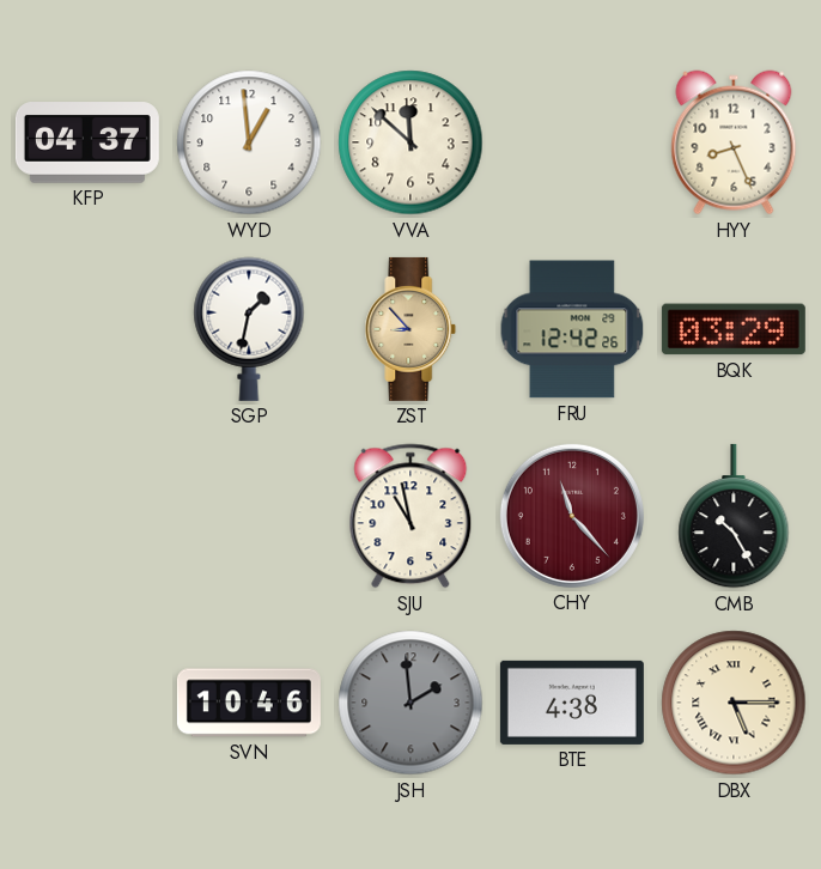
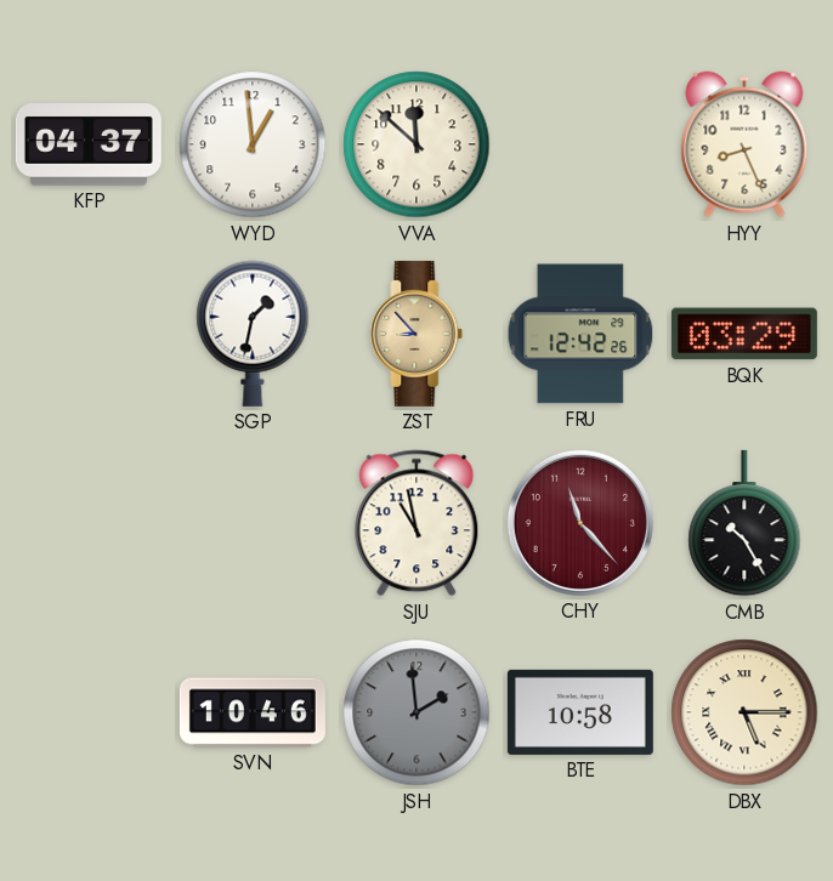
BTE: 4:38 -> 10:58
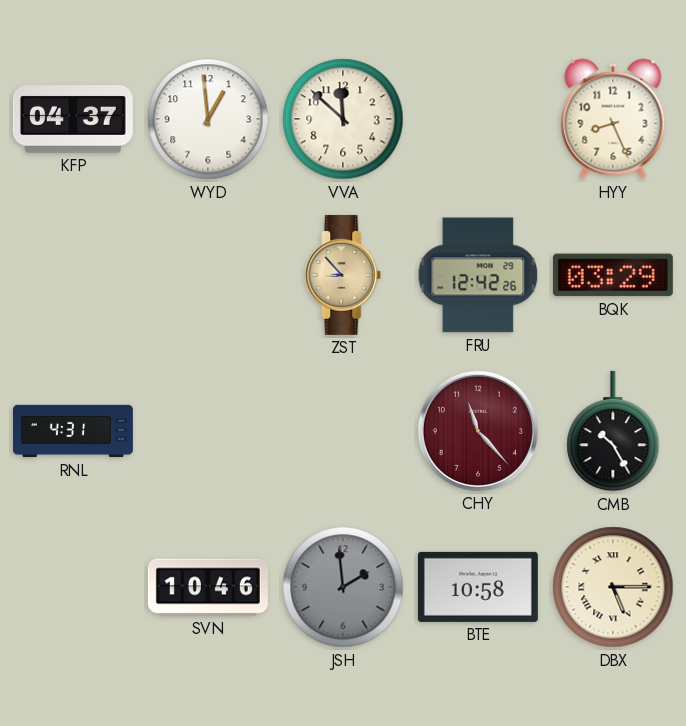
SGP: 1:32 -> none
RNL: none -> 4:31
SJU: 10:58 -> none
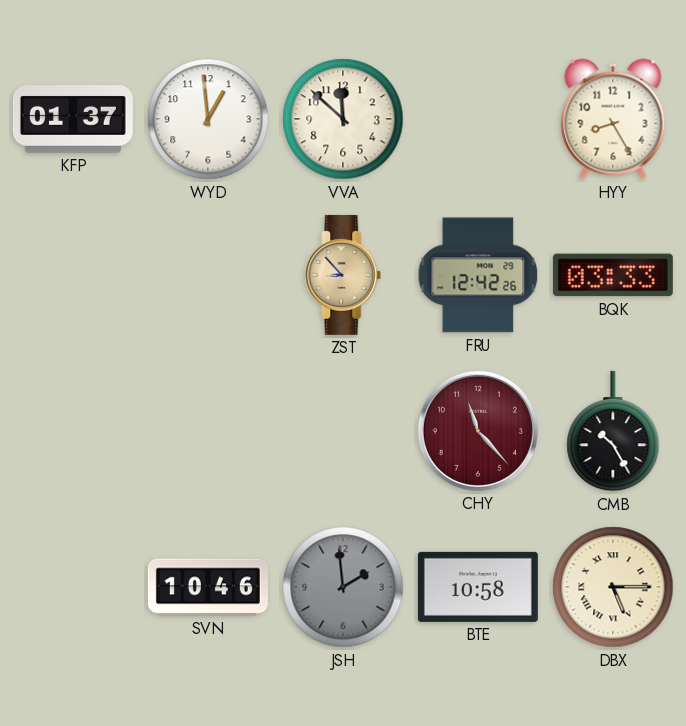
KFP: 04:37 -> 01:37
HYY: 8:26 -> 8:25
BQK: 03:29 -> 03:33
RNL: 4:31 -> none
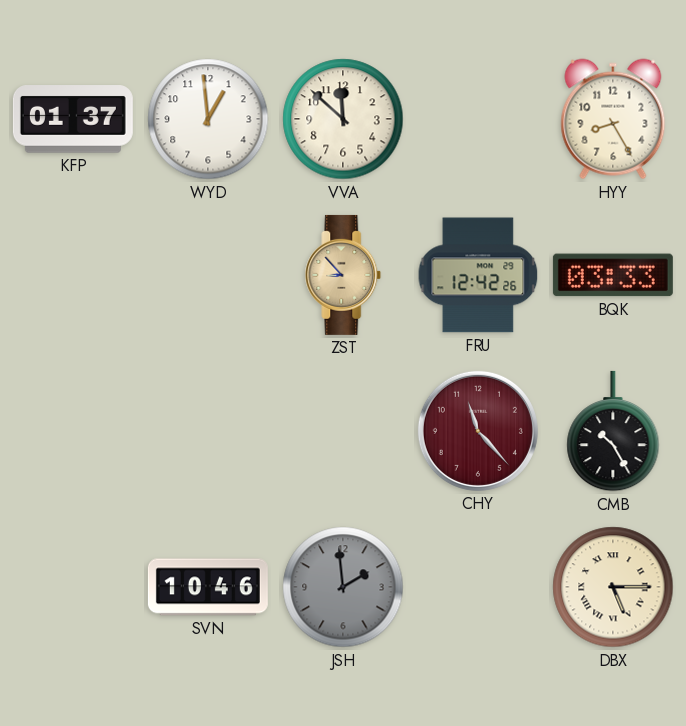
BTE: 10:58 -> none
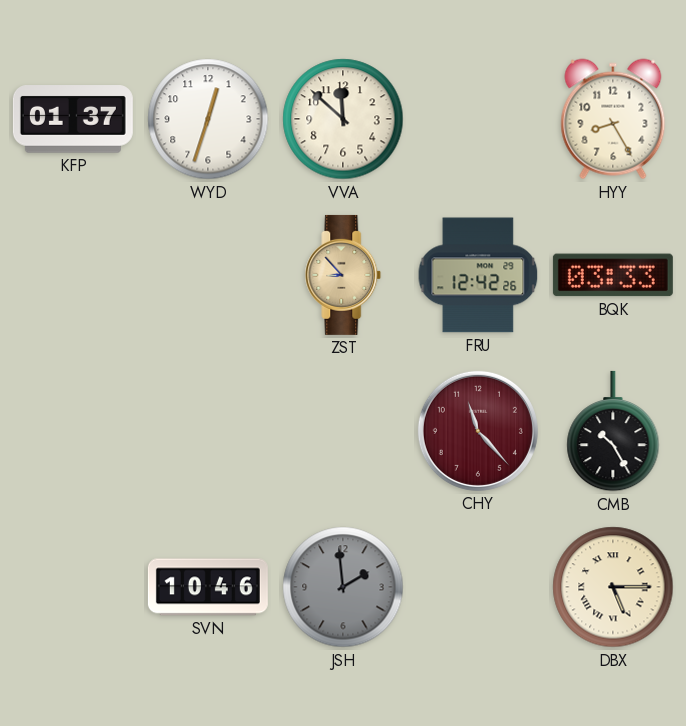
WYD: 12:59 -> 12:33
